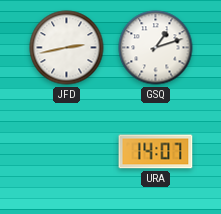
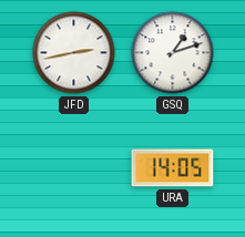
URA: 14:07 -> 14:05
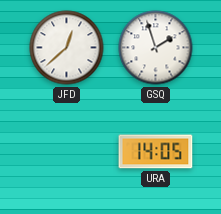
JFD: 2:43 -> 12:38
GSQ: 1:12 -> 1:57
